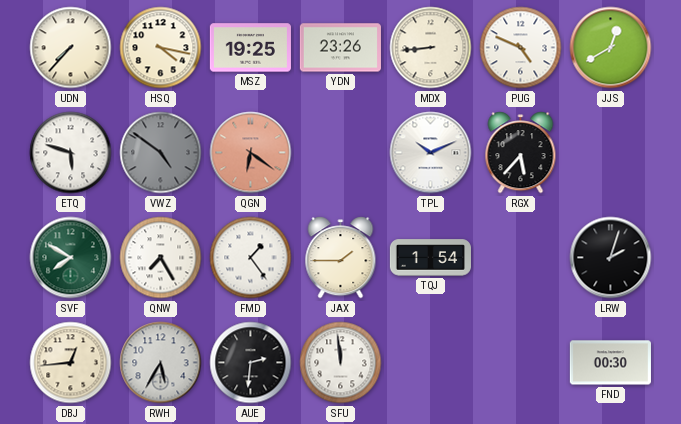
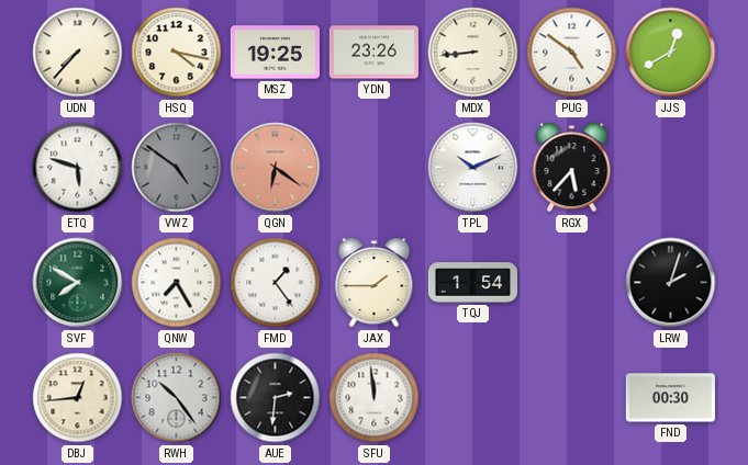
PUG: 4:49 -> 4:51
RWH: 5:35 -> 10:24
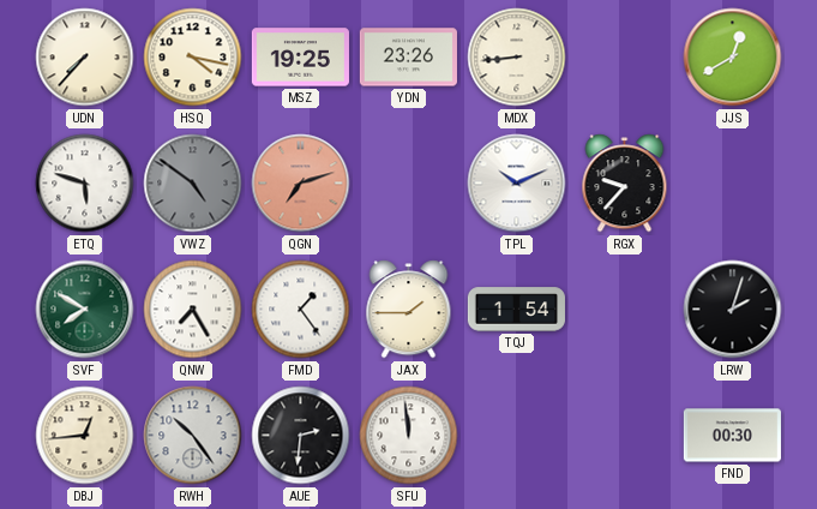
PUG: 4:51 -> none
QGN: 6:21 -> 7:12
RGX: 5:37 -> 9:37
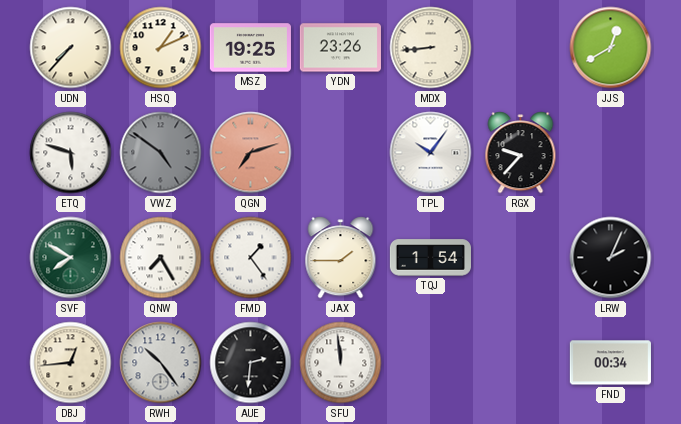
HSQ: 4:17 -> 1:11
TPL: 10:11 -> 10:06
LRW: 2:03 -> 2:04
FND: 00:30 -> 00:34
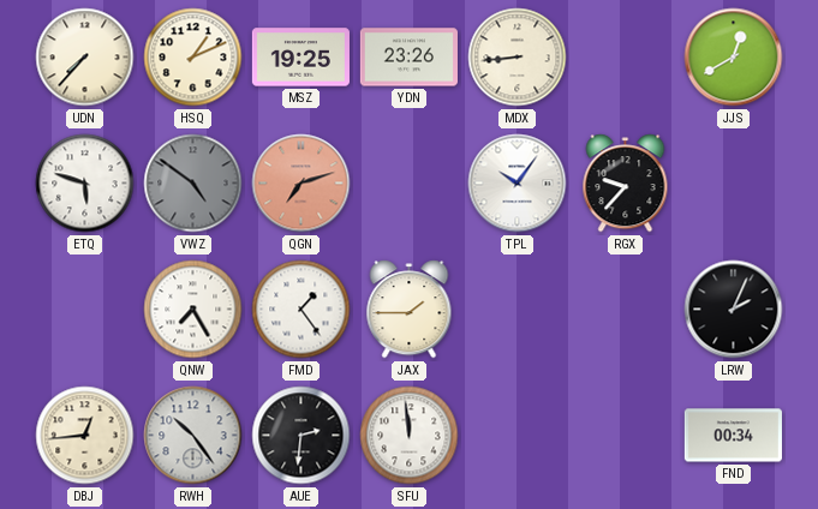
SVF: 7:50 -> none
TQJ: 1:54 -> none
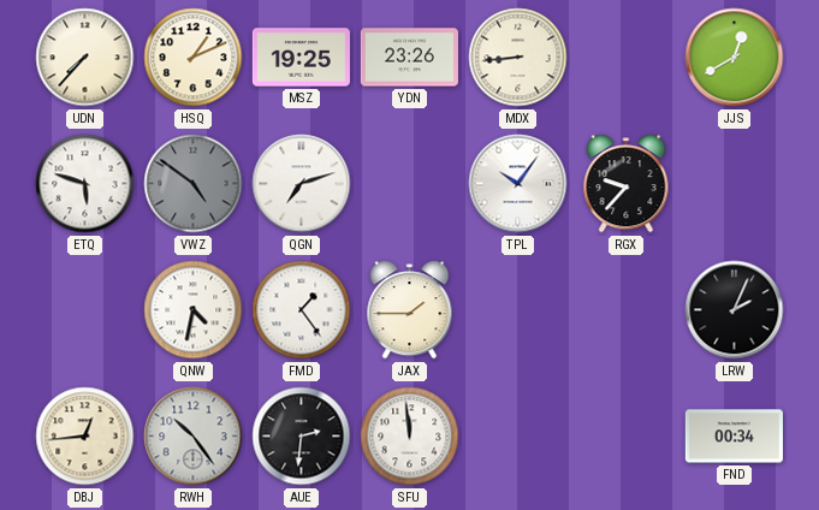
QGN dial: salmon -> white
QNW: 7:25 -> 4:32
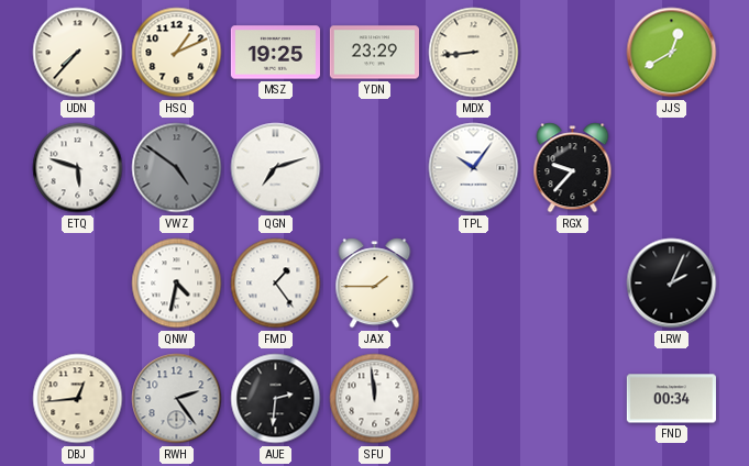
YDN: 23:26 -> 23:29
RWH: 10:24 -> 2:24
